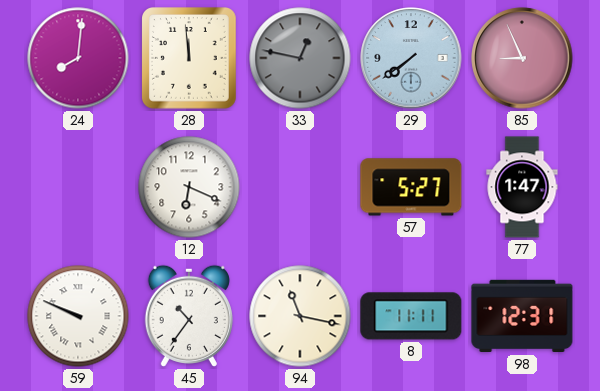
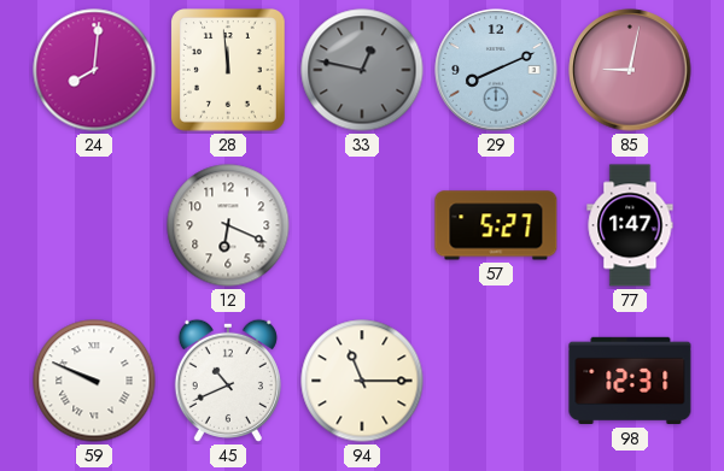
29: 7:39 -> 8:11
85: 8:56 -> 9:02
45: 10:36 -> 10:41
94: 11:17 -> 11:15
8: 11:11 -> none
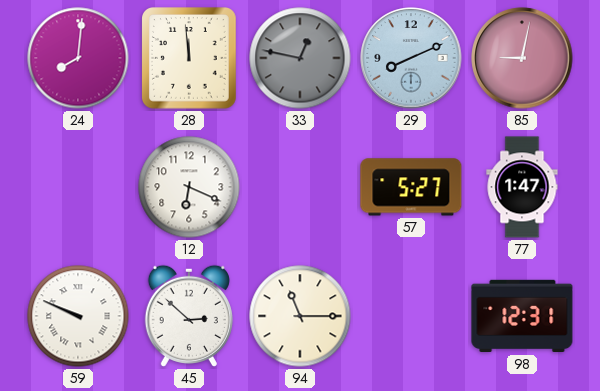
45: 10:41 -> 2:52
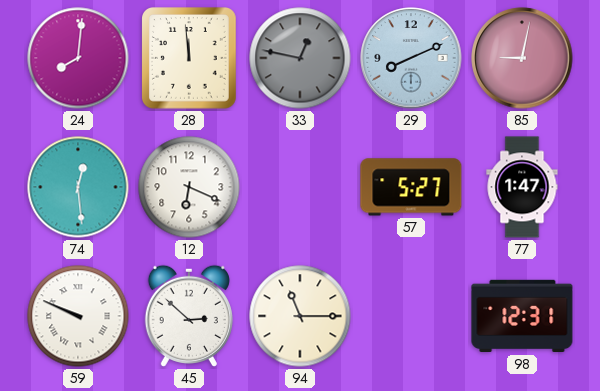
74: none -> 12:29
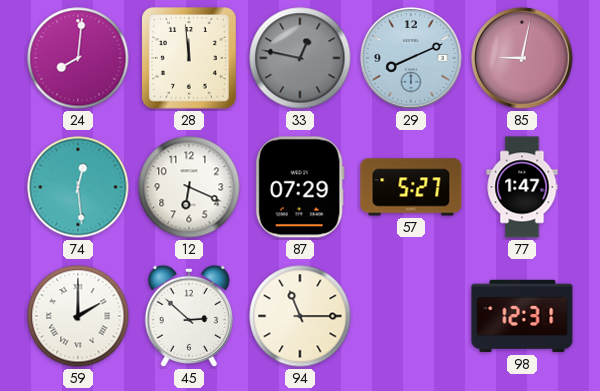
87: none -> 07:29
59: 9:49 -> 2:00
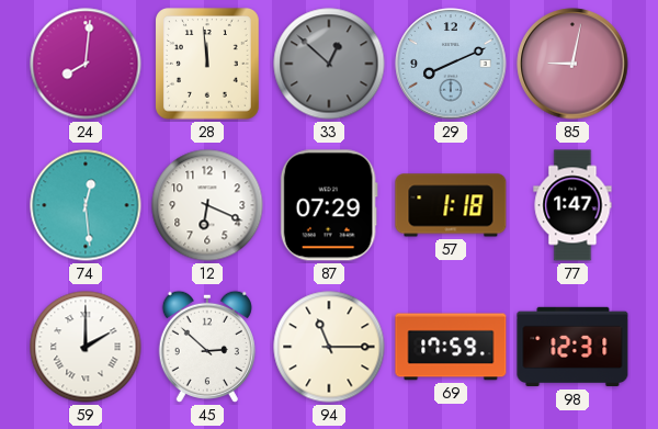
33: 12:47 -> 12:52
57: 5:27 -> 1:18
69: none -> 17:59
